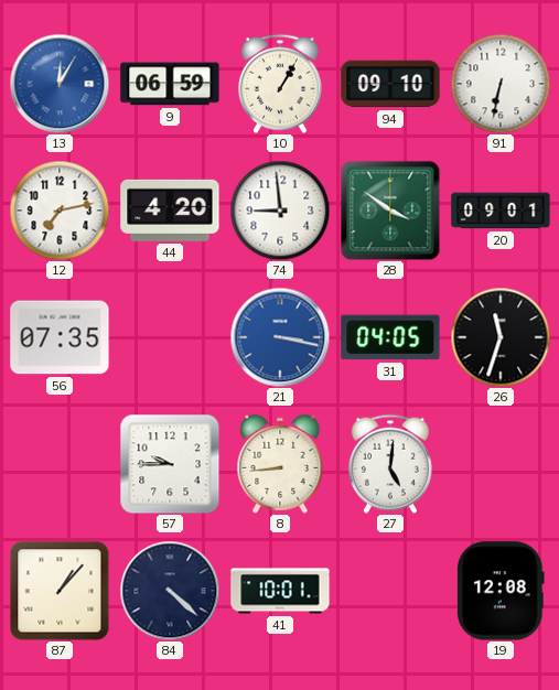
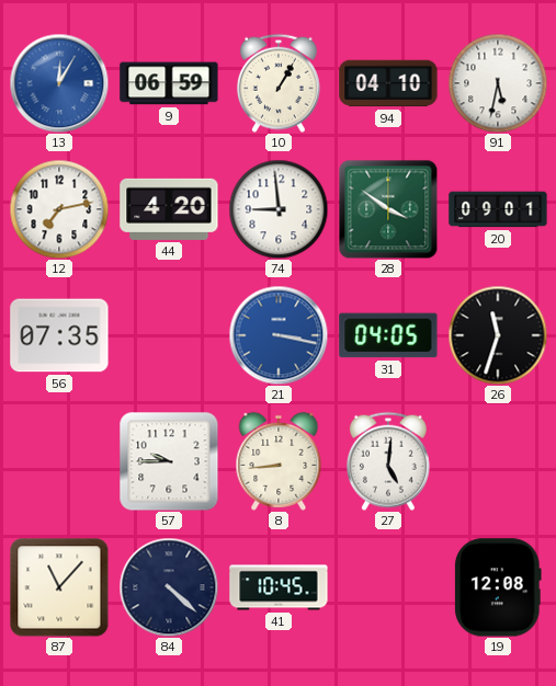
94: 09:10 -> 04:10
91: 6:32 -> 5:32
87: 1:07 -> 11:07
41: 10:01 -> 10:45
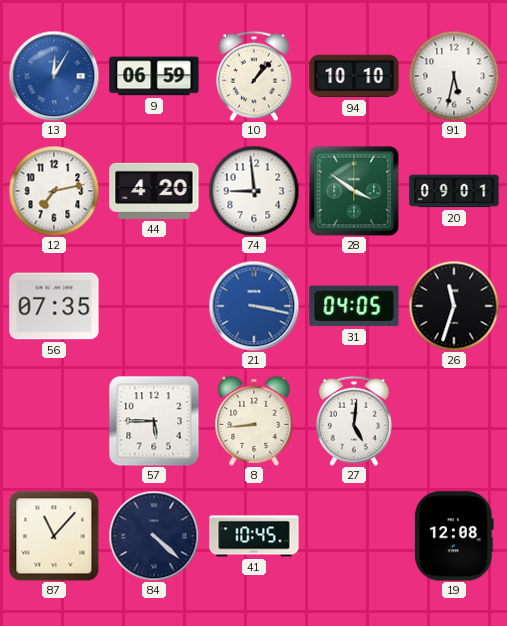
10: 1:05 -> 1:07
94: 04:10 -> 10:10
57: 9:45 -> 5:45
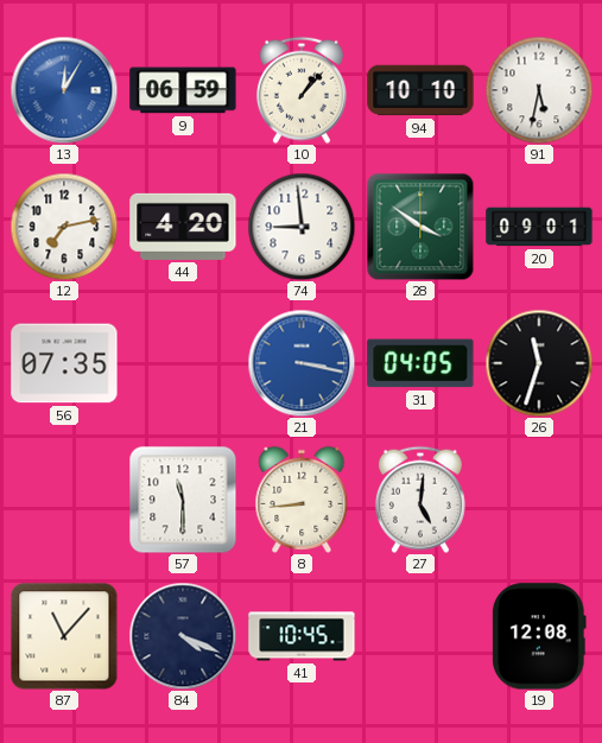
57: 5:45 -> 11:30
84: 4:22 -> 4:19
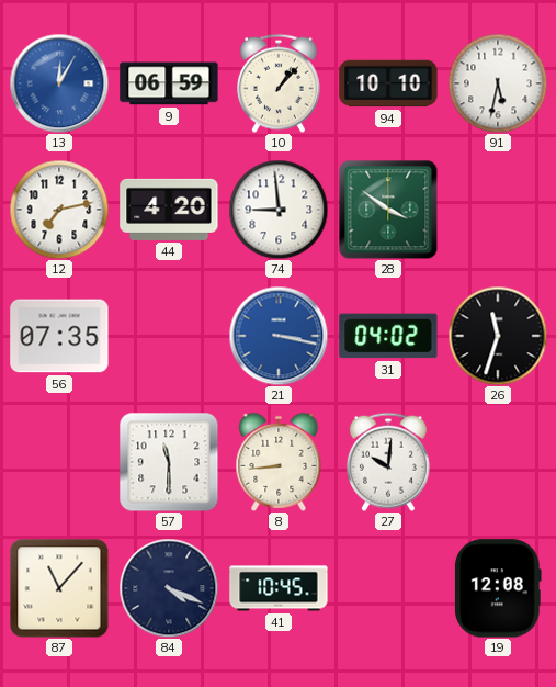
20: 09:01 -> none
31: 04:05 -> 04:02
27: 5:01 -> 10:01
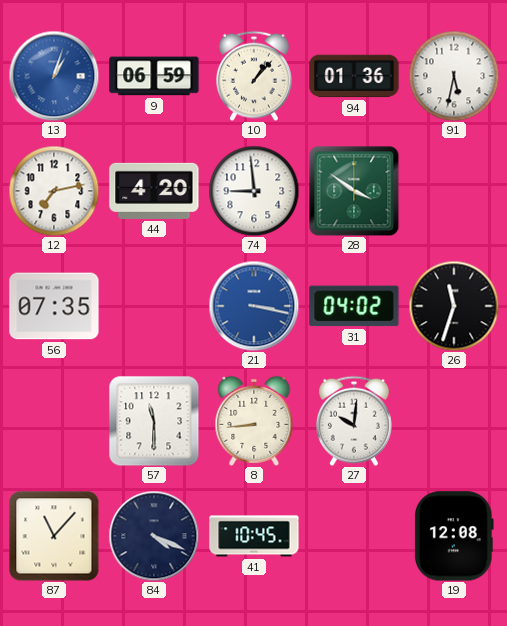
13: 12:05 -> 1:03
94: 10:10 -> 01:36
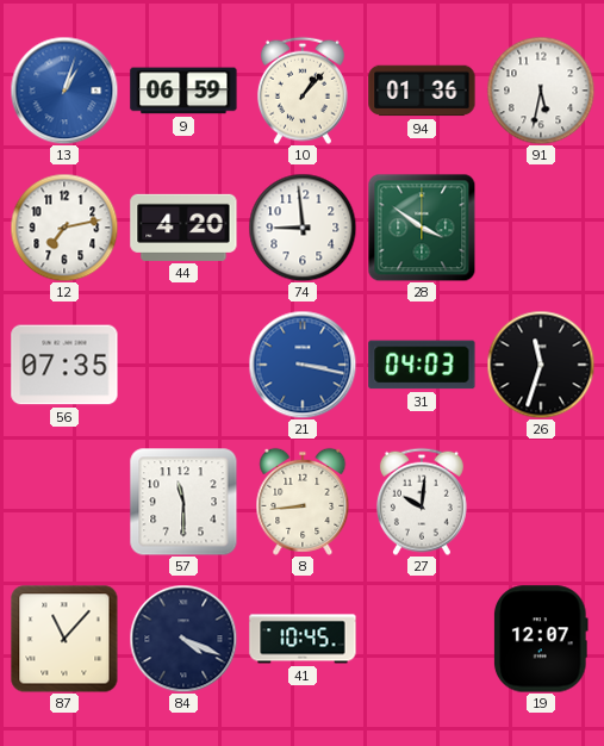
31: 04:02 -> 04:03
19: 12:08 -> 12:07
